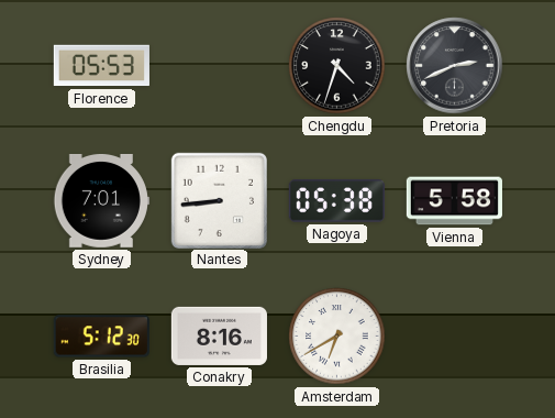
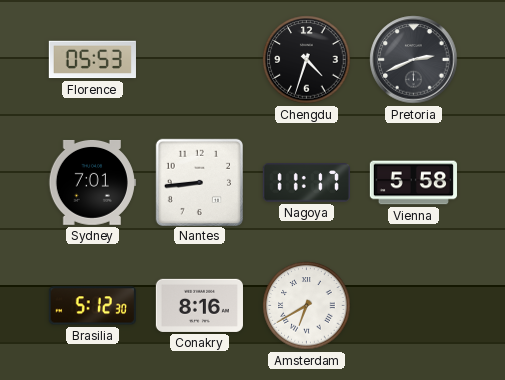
Nagoya: 05:38 -> 11:17
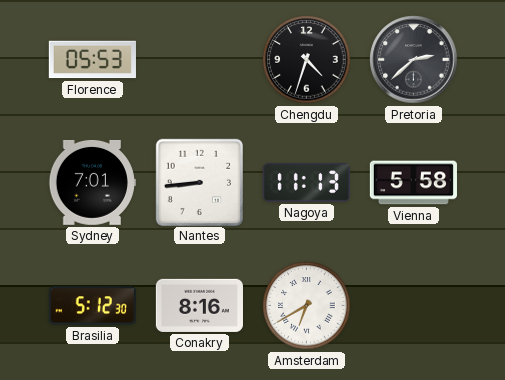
Pretoria: 2:41 -> 2:38
Nagoya: 11:17 -> 11:13
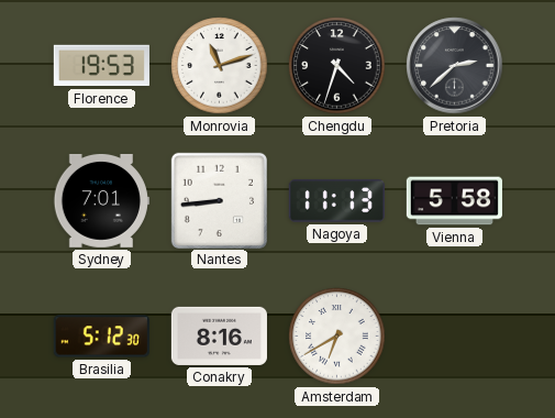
Florence: 05:53 -> 19:53
Monrovia: none -> 11:12
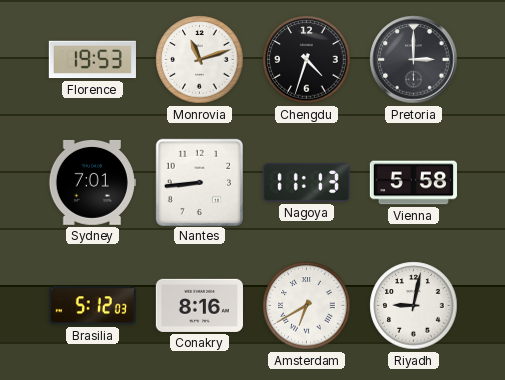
Pretoria: 2:38 -> 3:00
Brasilia: 5:12:30 -> 5:12:03
Riyadh: none -> 9:02
